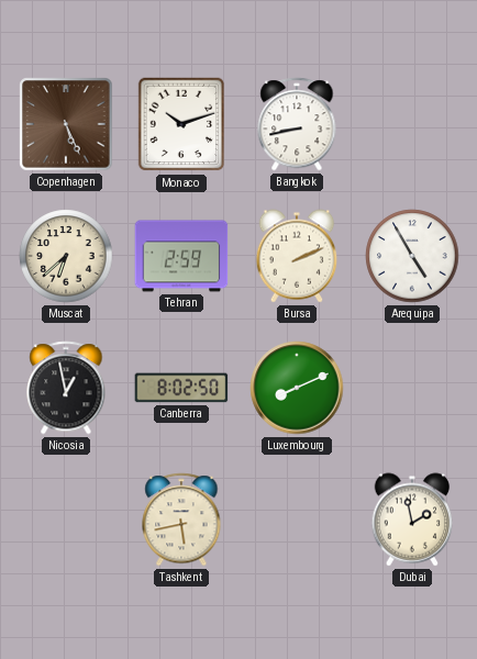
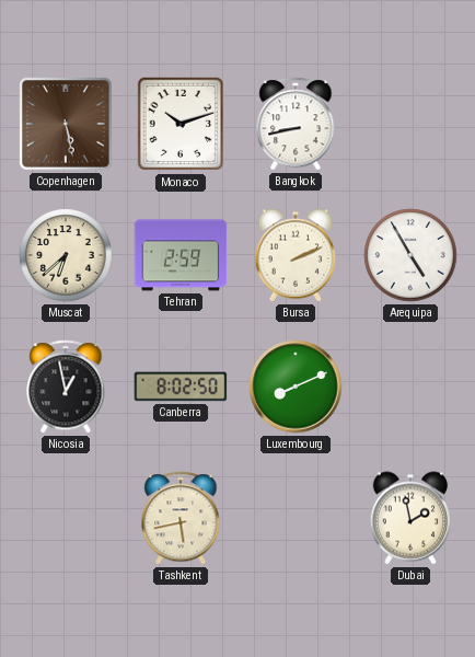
Copenhagen: 5:26 -> 5:28
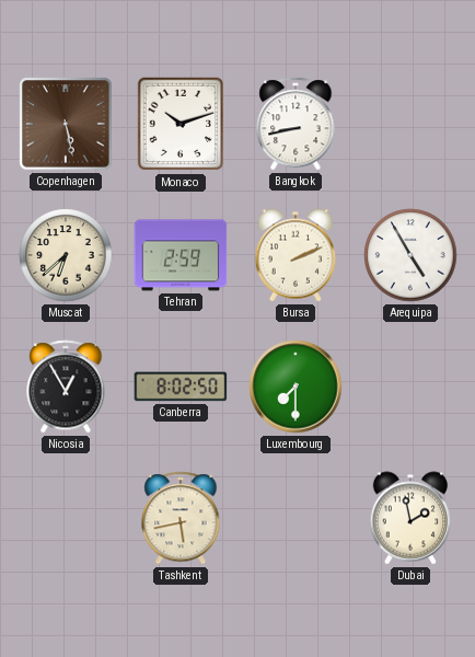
Nicosia: 12:58 -> 12:55
Luxembourg: 8:11 -> 7:30
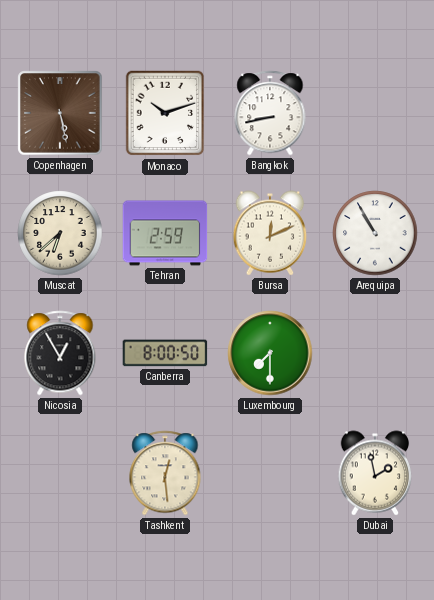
Bursa: 2:11 -> 12:11
Arequipa: 4:55 -> 10:55
Canberra: 8:02 -> 8:00
Tashkent: 5:43 -> 12:29
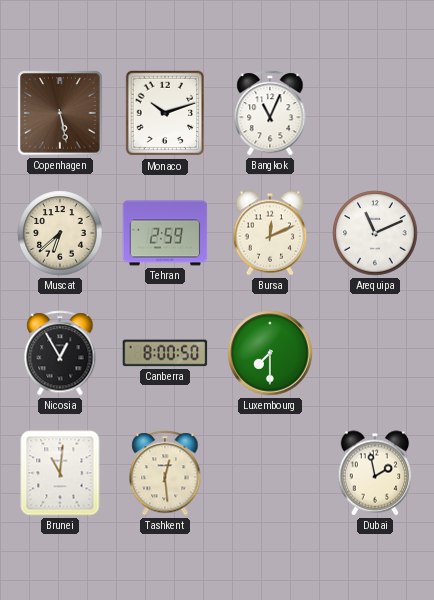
Bangkok: 8:43 -> 11:04
Arequipa: 10:55 -> 11:11
Brunei: none -> 11:01
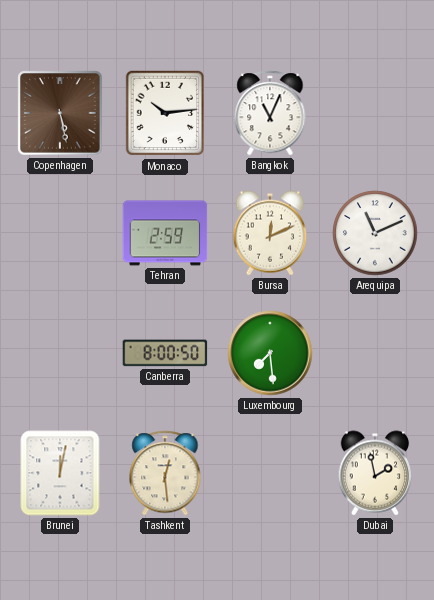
Monaco: 10:12 -> 10:14
Muscat: 6:38 -> none
Nicosia: 12:55 -> none
Luxembourg: 7:30 -> 7:29
Brunei: 11:01 -> 12:02
